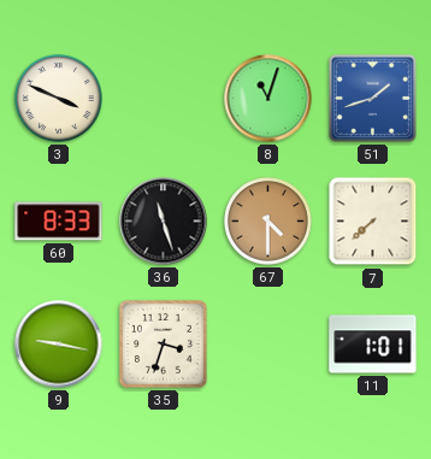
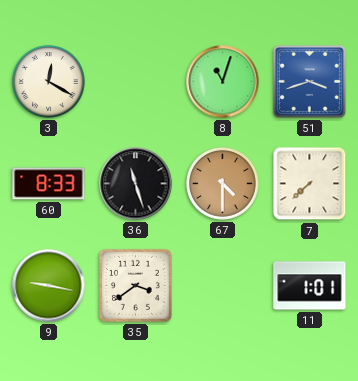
3: 3:49 -> 12:20
51: 1:42 -> 3:42
35: 3:33 -> 3:39
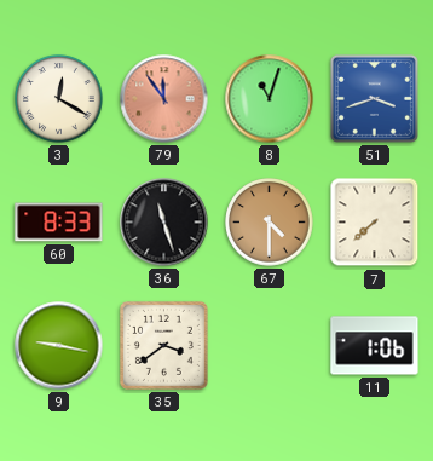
79: none -> 11:54
11: 1:01 -> 1:06
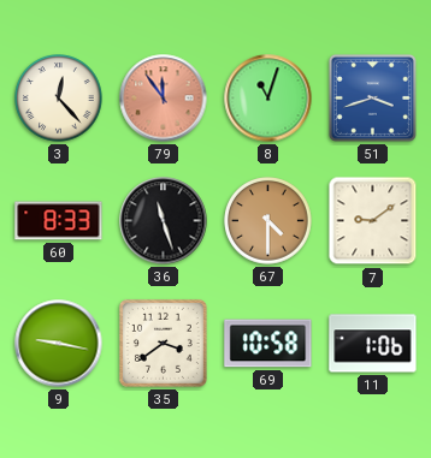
3: 12:20 -> 12:23
7: 7:38 -> 9:09
69: none -> 10:58
